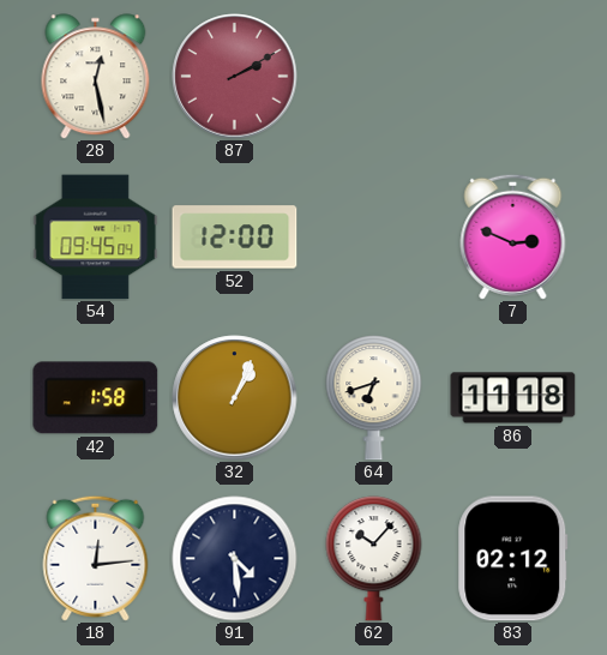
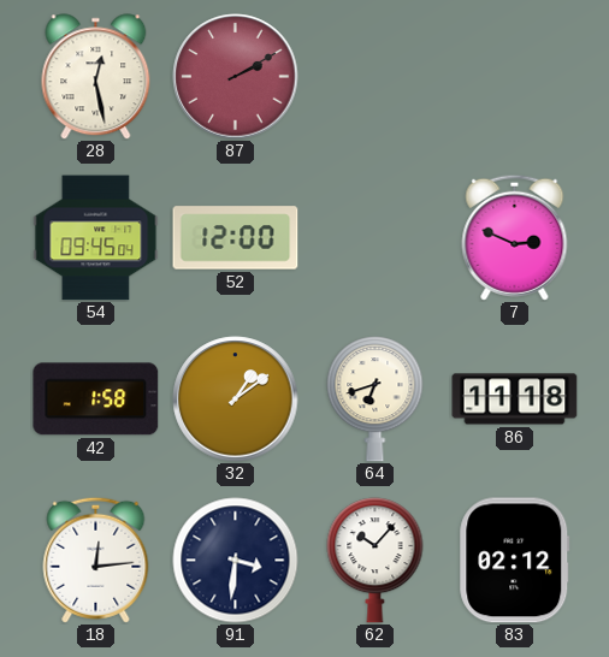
32: 1:04 -> 1:09
91: 4:29 -> 3:31
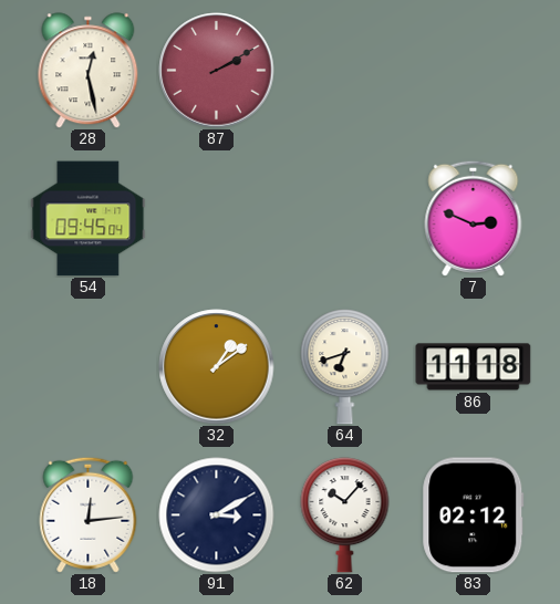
52: 12:00 -> none
42: 1:58 -> none
91: 3:31 -> 3:10
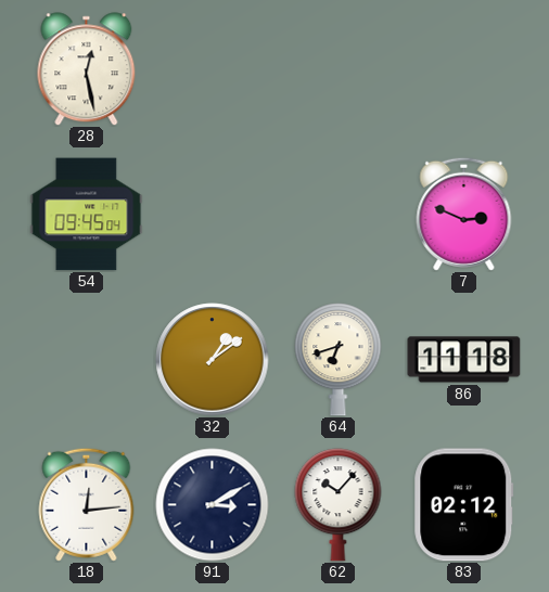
87: 2:10 -> none
